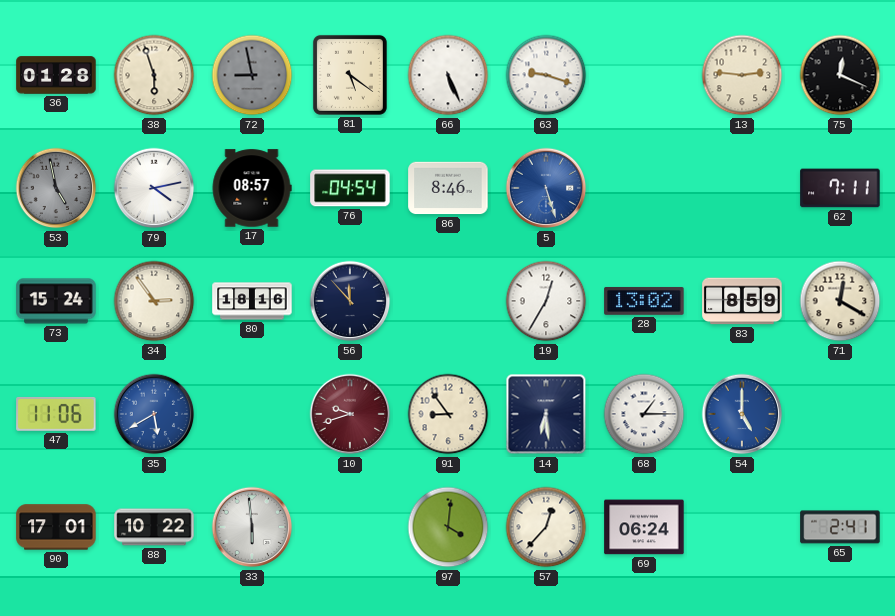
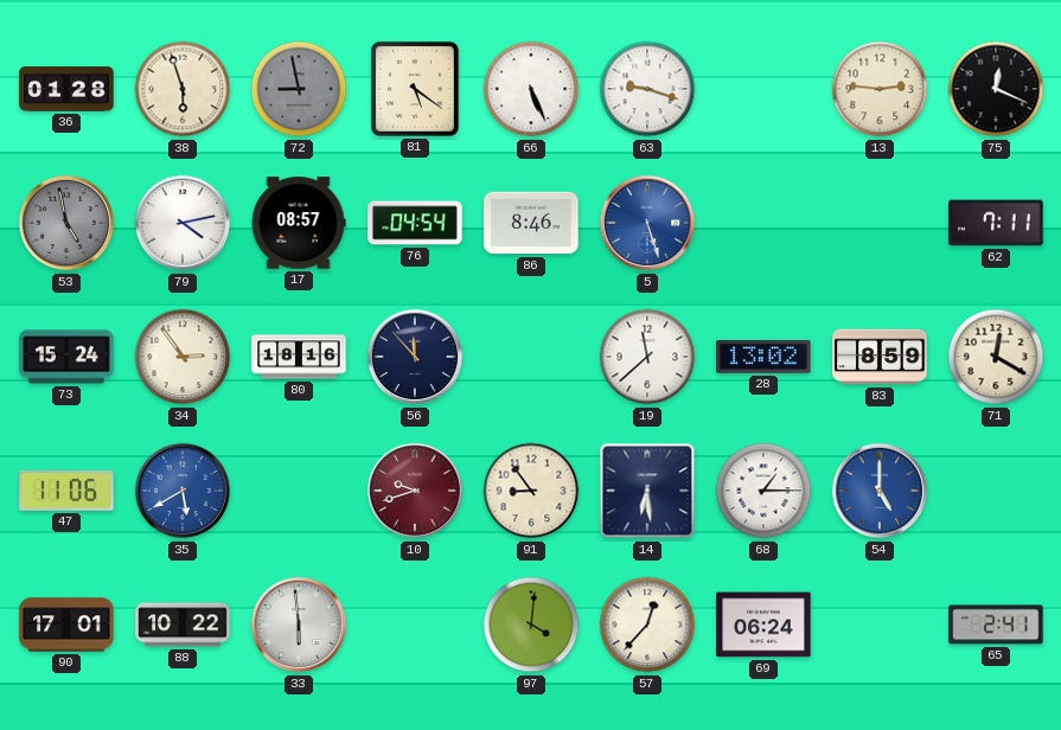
19: 12:35 -> 11:38
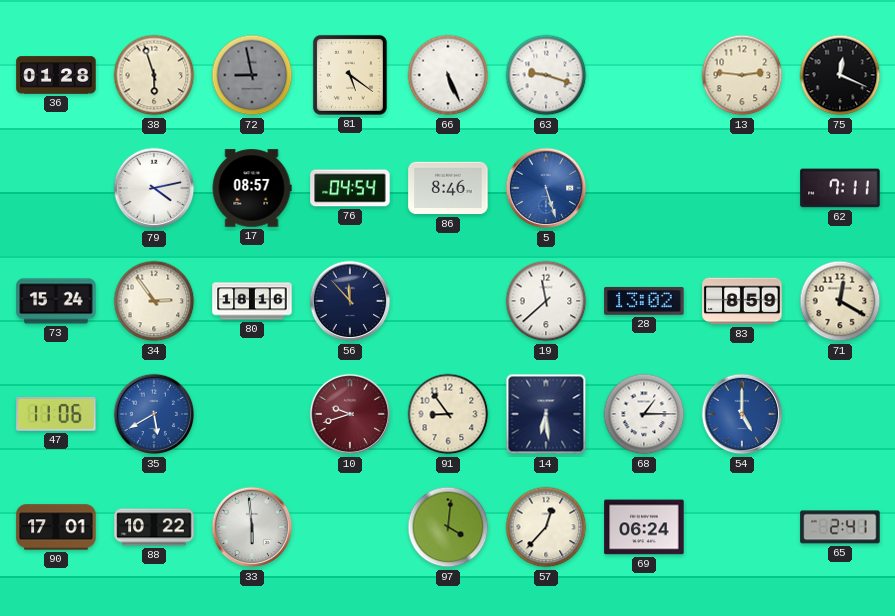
53: 4:58 -> none
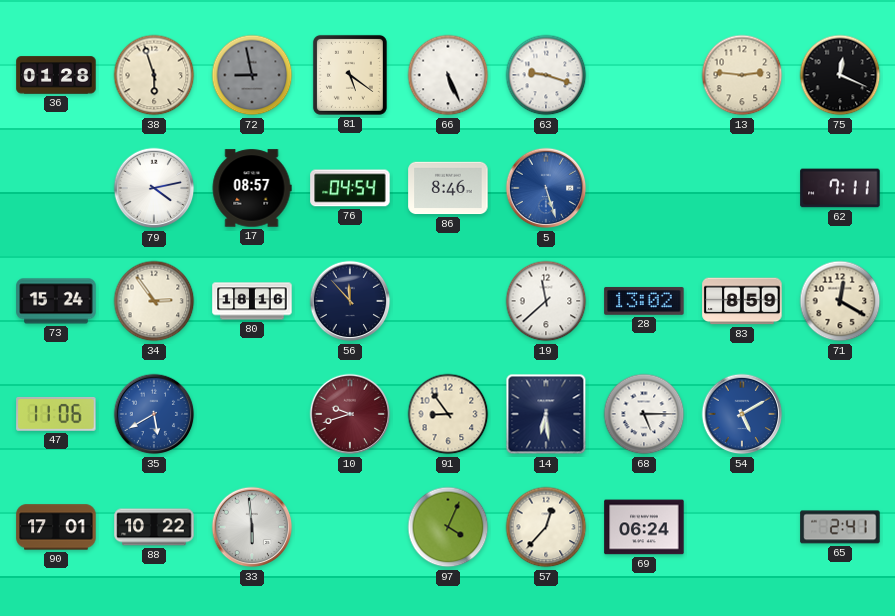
68: 1:15 -> 5:15
54: 5:00 -> 5:10
97: 4:01 -> 4:04
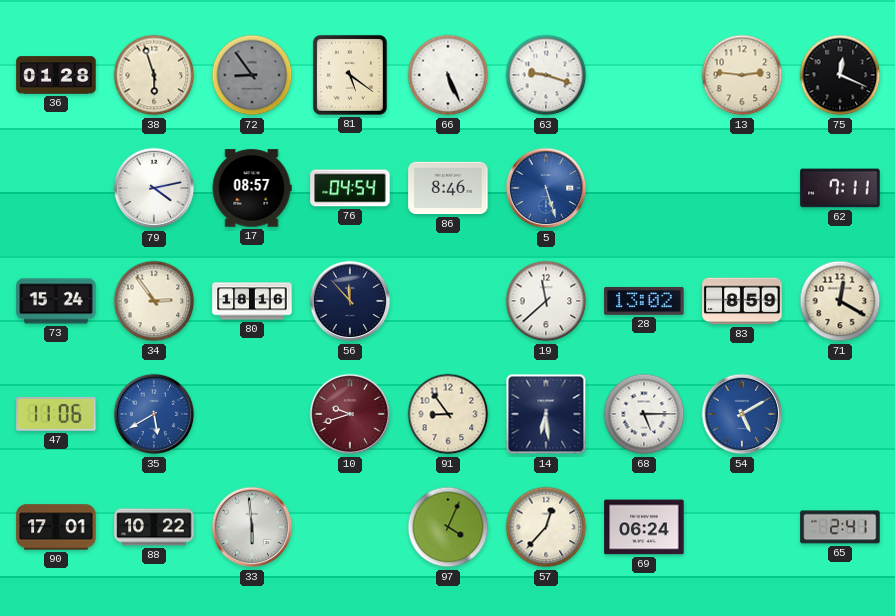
72: 8:58 -> 8:54
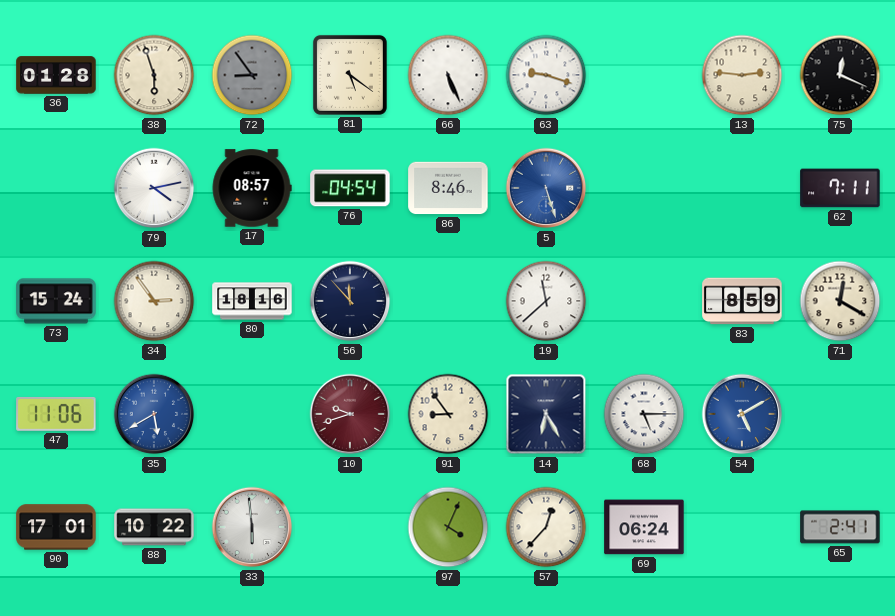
28: 13:02 -> none
14: 6:29 -> 6:25
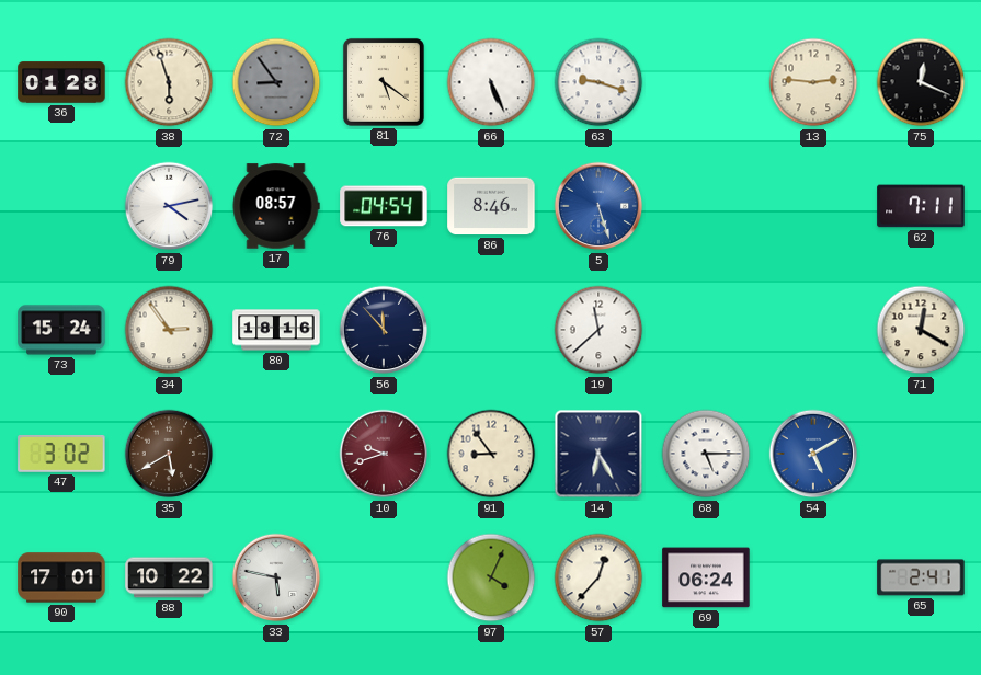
83: 8:59 -> none
47: 11:06 -> 3:02
35 dial: blue -> brown
33: 5:59 -> 5:47
